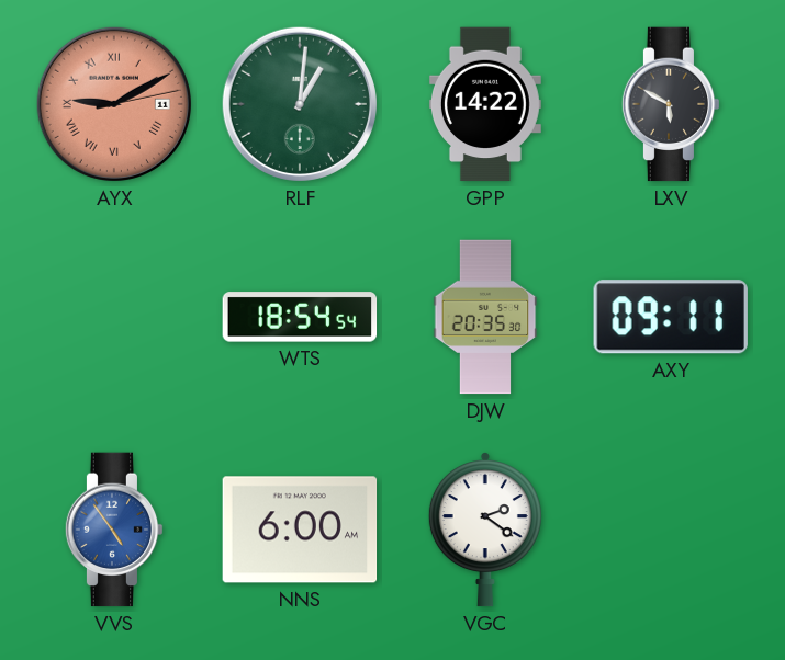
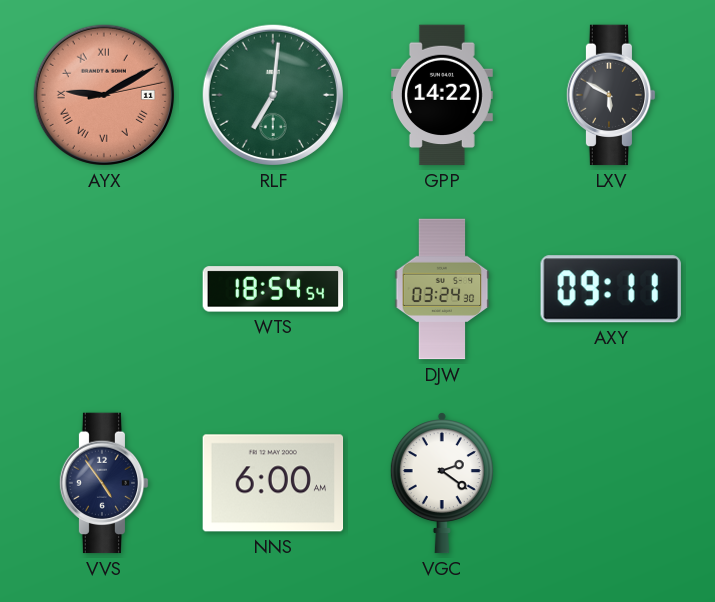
RLF: 1:01 -> 7:01
DJW: 20:35 -> 03:24
VVS dial: blue -> navy
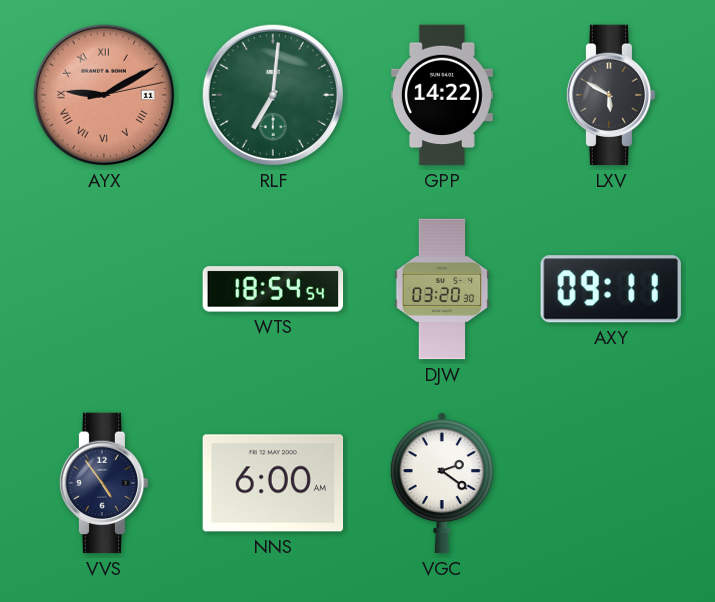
DJW: 03:24 -> 03:20
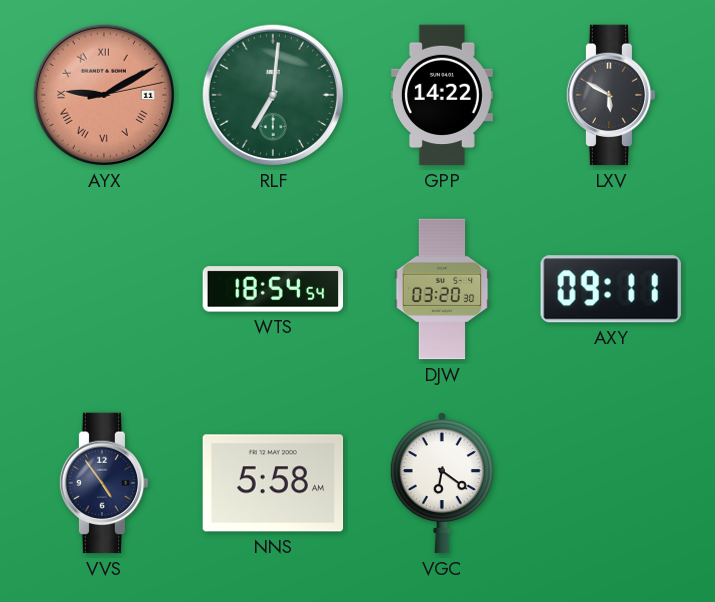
NNS: 6:00 -> 5:58
VGC: 2:21 -> 6:21
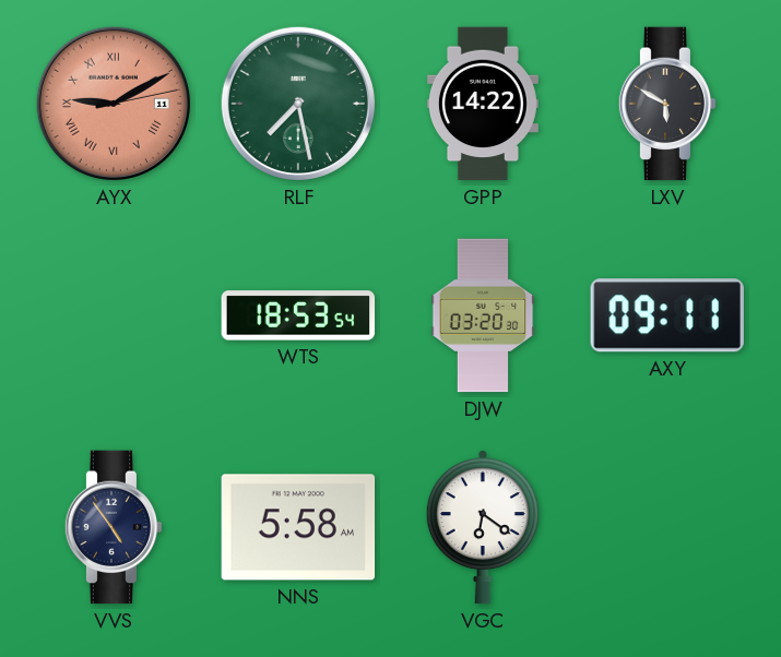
RLF: 7:01 -> 7:28
WTS: 18:54 -> 18:53
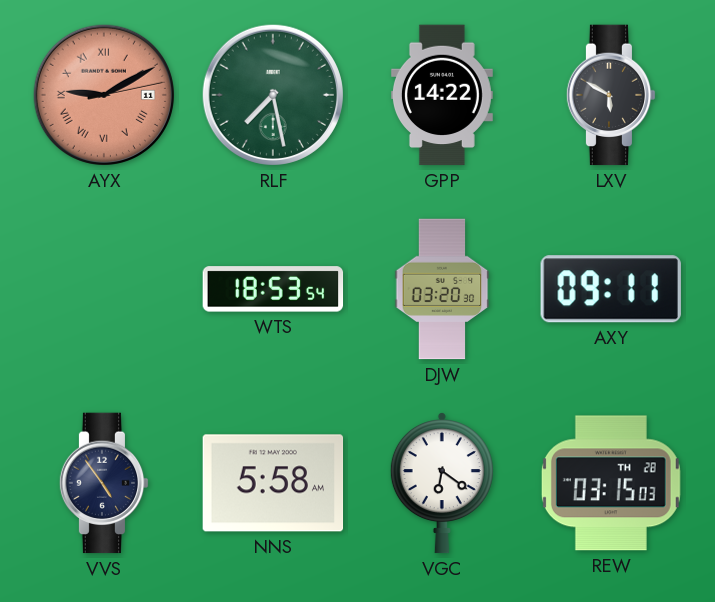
REW: none -> 03:15
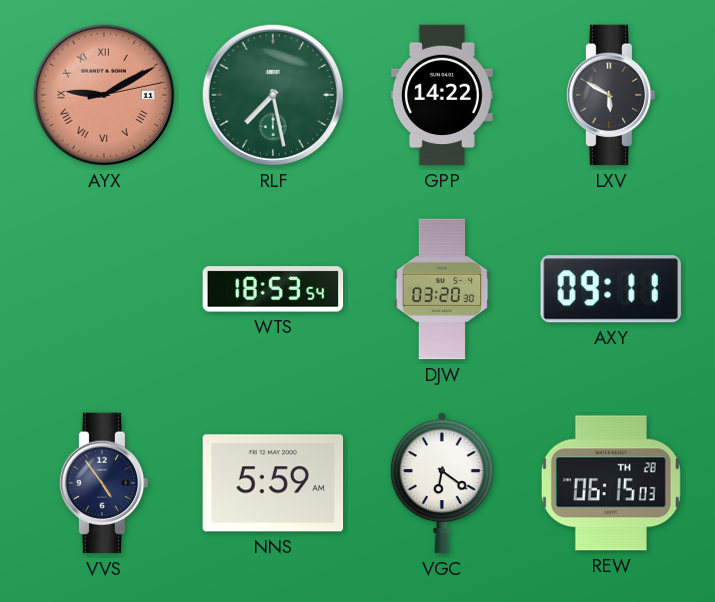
NNS: 5:58 -> 5:59
REW: 03:15 -> 06:15
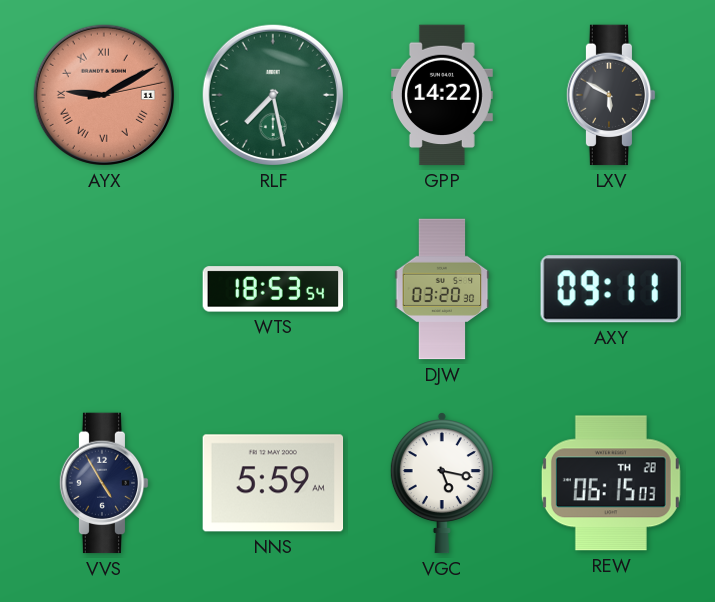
VVS: 4:54 -> 4:55
VGC: 6:21 -> 5:17
